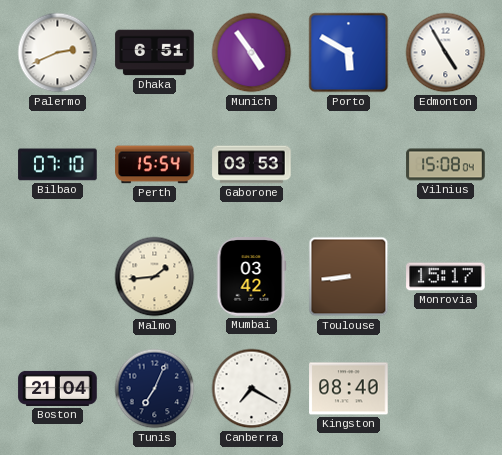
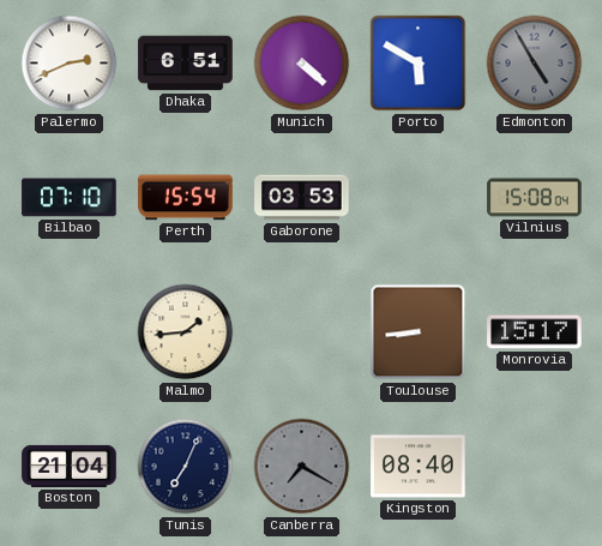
Munich: 4:54 -> 4:22
Edmonton dial: white -> grey
Mumbai: 03:42 -> none
Canberra dial: white -> grey
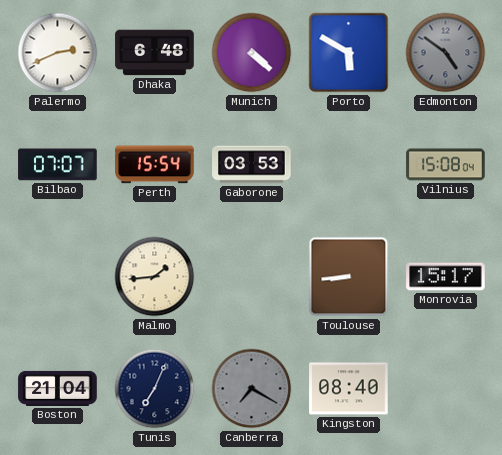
Dhaka: 6:51 -> 6:48
Edmonton: 4:55 -> 4:51
Bilbao: 07:10 -> 07:07
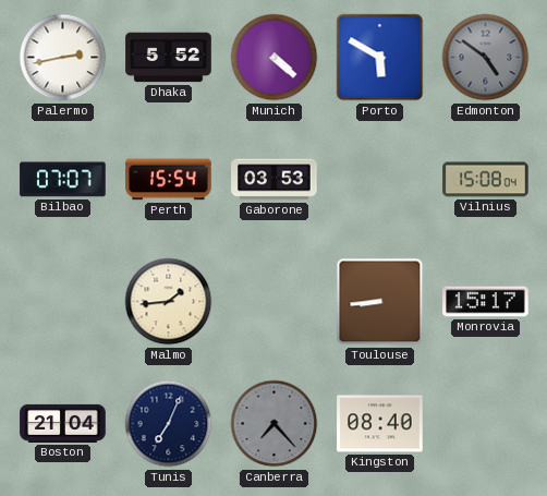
Palermo: 2:41 -> 2:43
Dhaka: 6:48 -> 5:52
Canberra: 7:20 -> 7:23
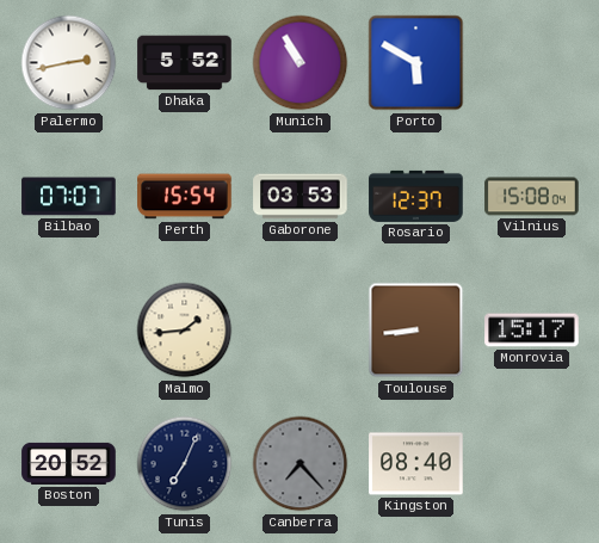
Munich: 4:22 -> 10:55
Edmonton: 4:51 -> none
Rosario: none -> 12:37
Boston: 21:04 -> 20:52
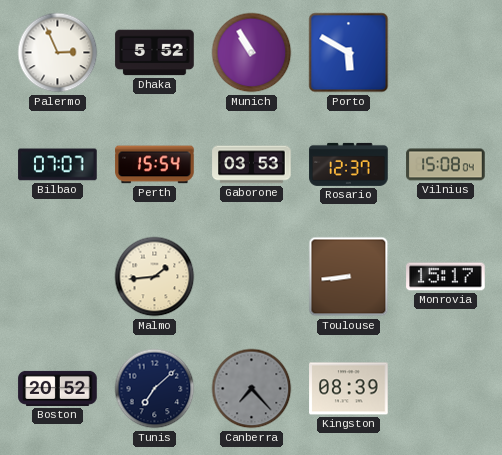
Palermo: 2:43 -> 2:56
Tunis: 7:04 -> 7:08
Kingston: 08:40 -> 08:39
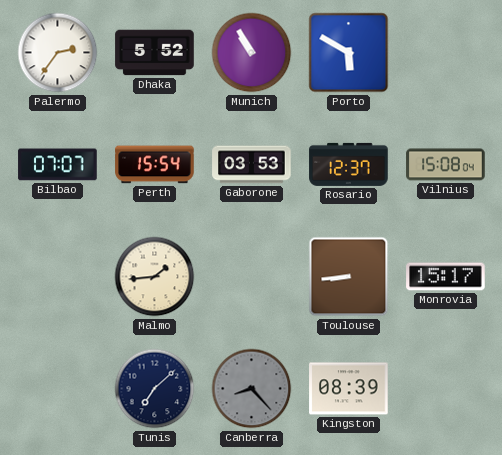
Palermo: 2:56 -> 2:36
Boston: 20:52 -> none
Canberra: 7:23 -> 8:23
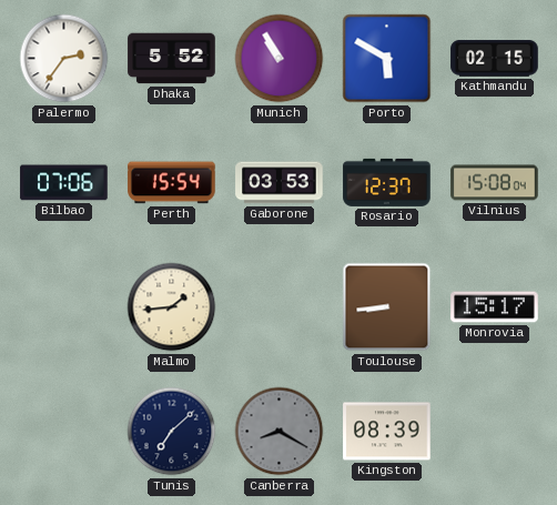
Kathmandu: none -> 02:15
Bilbao: 07:07 -> 07:06
Canberra: 8:23 -> 8:20
